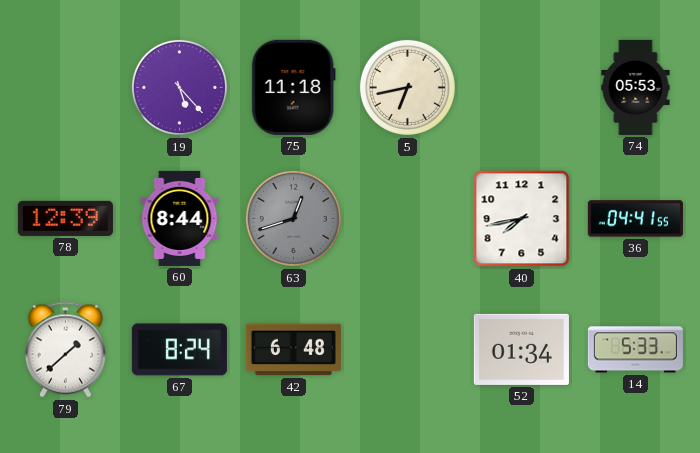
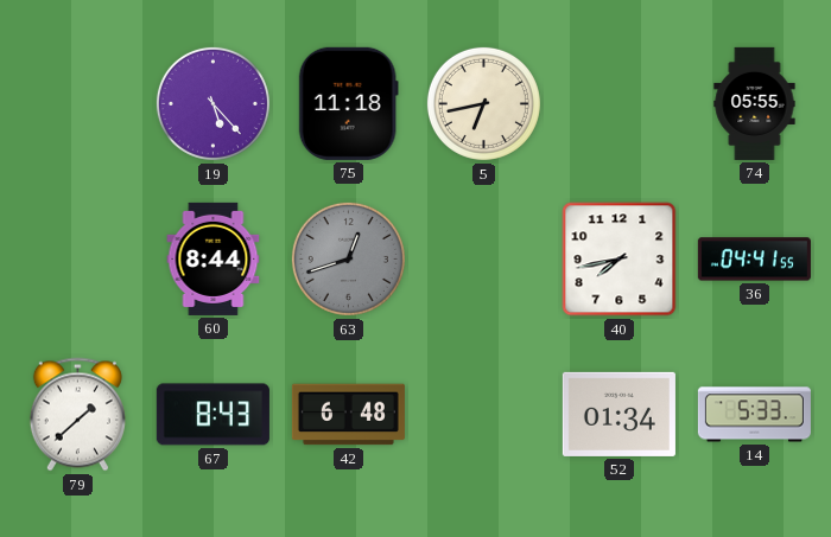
74: 05:53 -> 05:55
78: 12:39 -> none
67: 8:24 -> 8:43
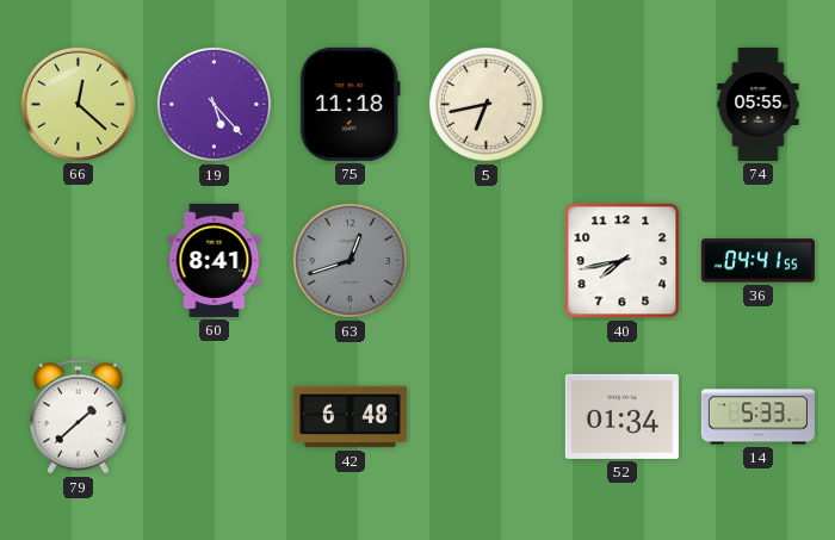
66: none -> 12:22
60: 8:44 -> 8:41
67: 8:43 -> none
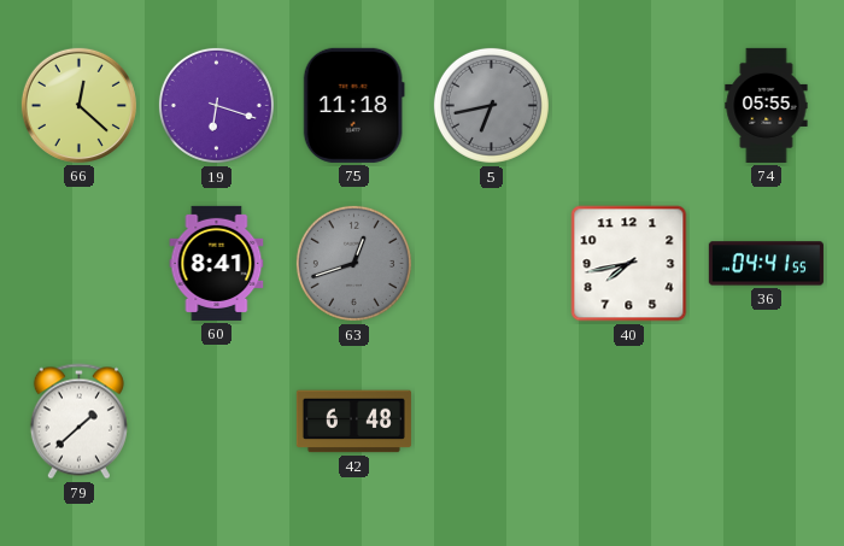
19: 5:23 -> 6:18
5 dial: cream -> grey
52: 01:34 -> none
14: 5:33 -> none
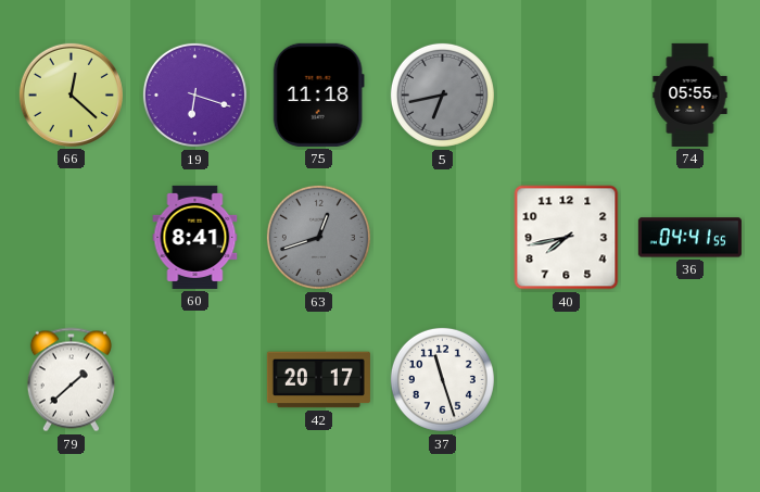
42: 6:48 -> 20:17
37: none -> 11:27
